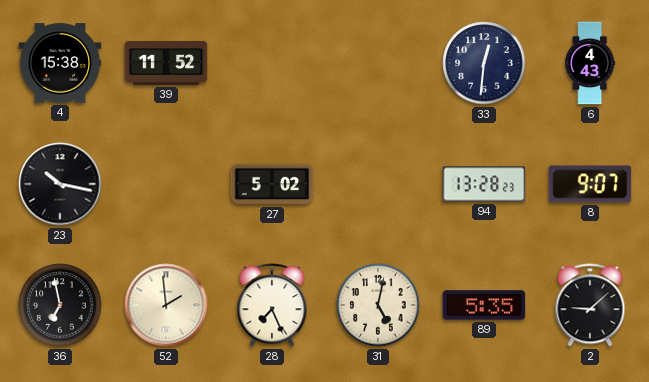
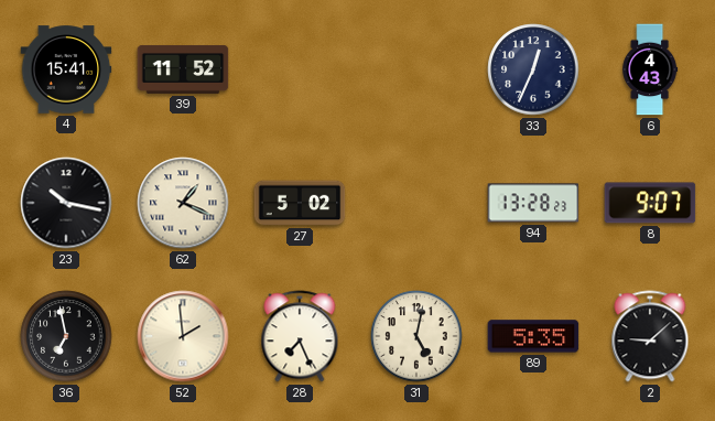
4: 15:38 -> 15:41
33: 12:31 -> 12:34
62: none -> 1:19
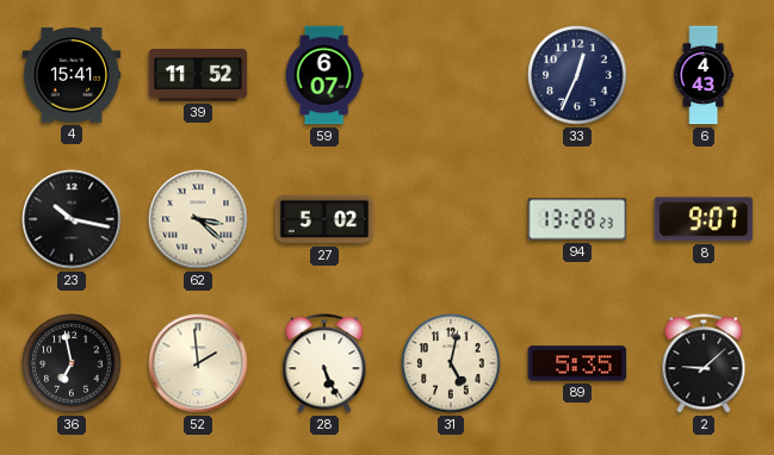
59: none -> 6:07
62: 1:19 -> 3:22
28: 7:26 -> 5:26
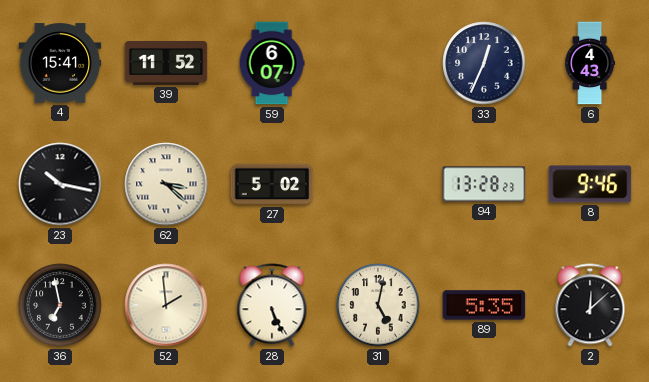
8: 9:07 -> 9:46
2: 9:08 -> 12:08
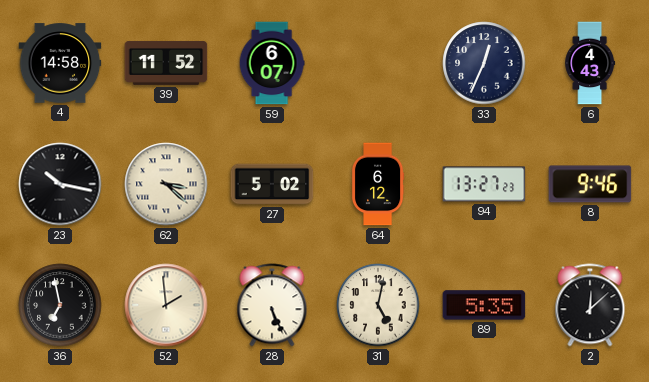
4: 15:41 -> 14:58
64: none -> 6:12
94: 13:28 -> 13:27
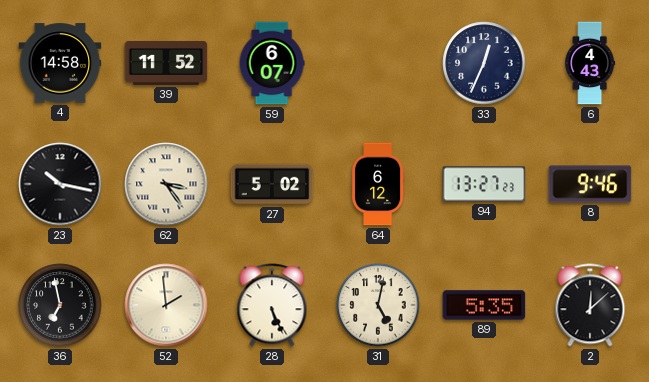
62: 3:22 -> 3:24
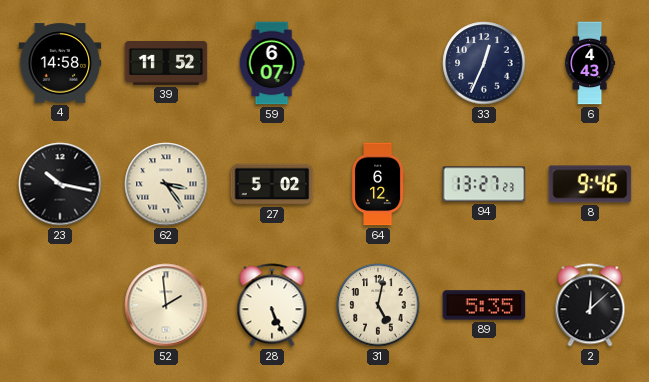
36: 6:58 -> none
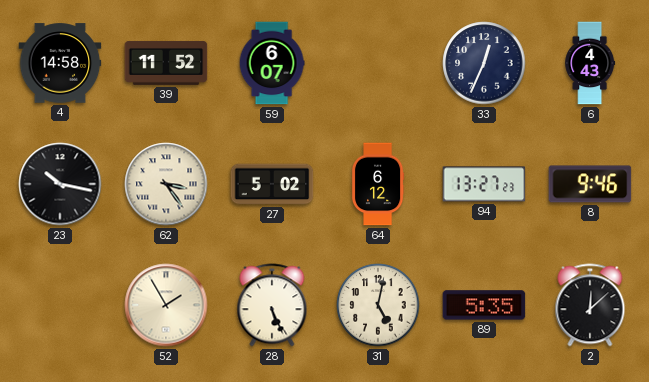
52: 1:59 -> 1:55
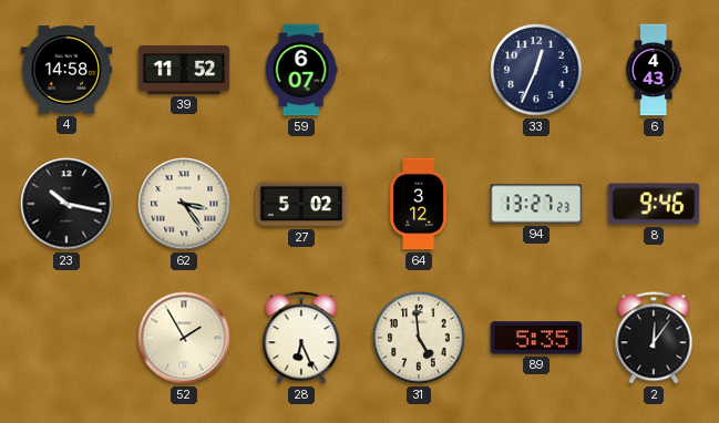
64: 6:12 -> 3:12
28: 5:26 -> 6:26
31: 5:02 -> 4:59
2: 12:08 -> 12:06
